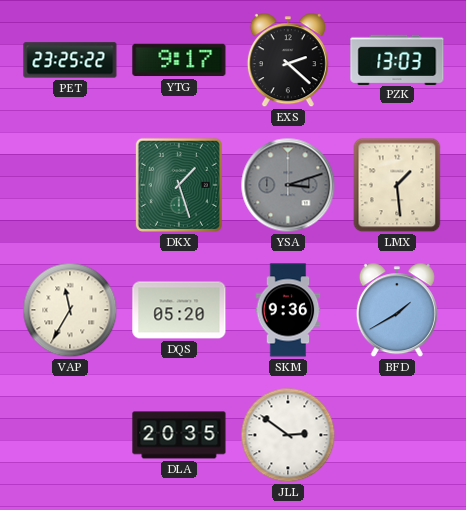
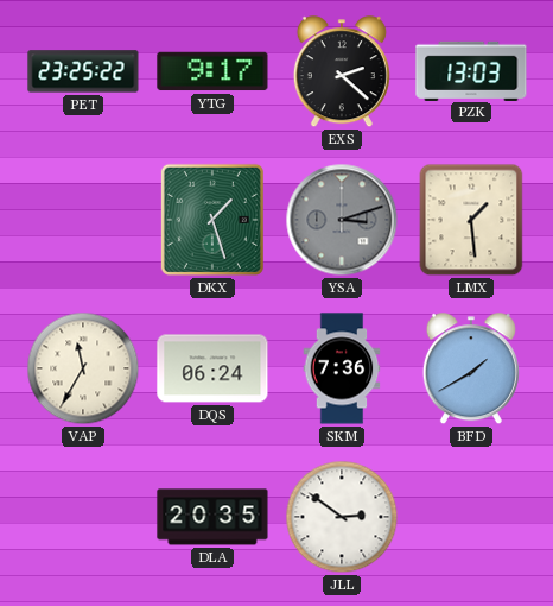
DQS: 05:20 -> 06:24
SKM: 9:36 -> 7:36
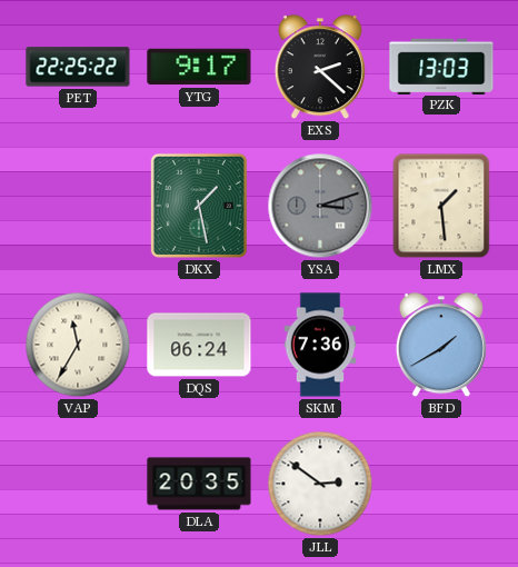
PET: 23:25 -> 22:25
DKX: 1:27 -> 1:28
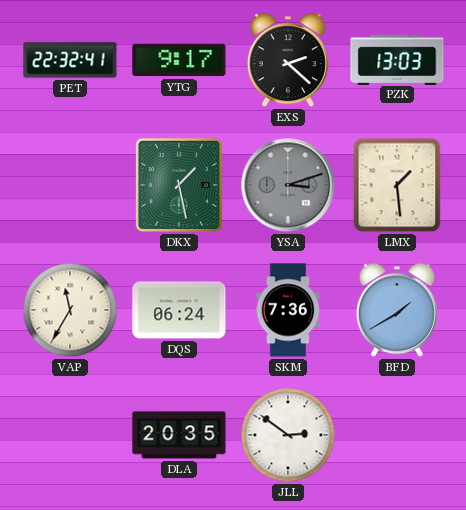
PET: 22:25 -> 22:32
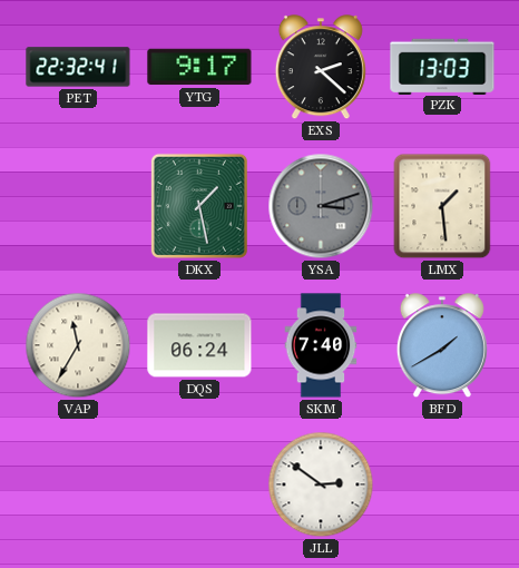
SKM: 7:36 -> 7:40
DLA: 20:35 -> none
